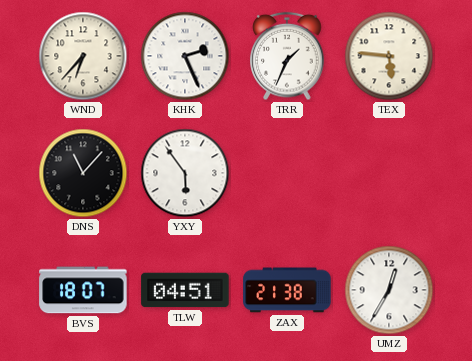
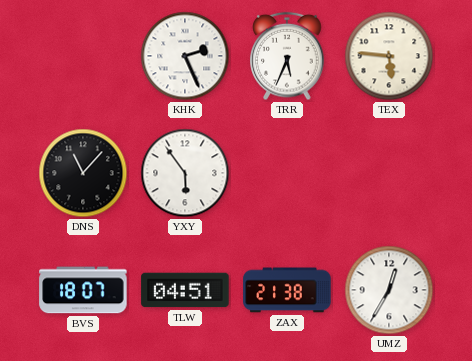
WND: 6:37 -> none
TRR: 1:34 -> 5:34
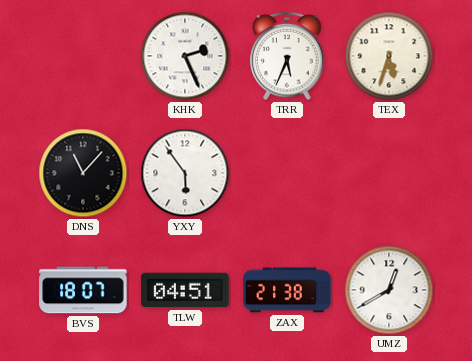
TEX: 5:46 -> 5:33
UMZ: 12:35 -> 12:40
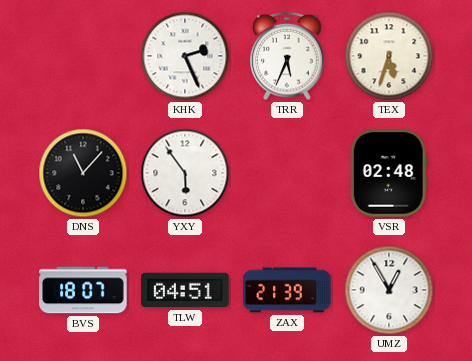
VSR: none -> 02:48
ZAX: 21:38 -> 21:39
UMZ: 12:40 -> 12:55
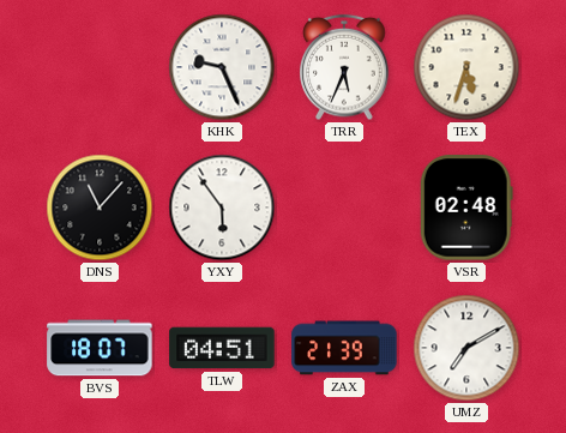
KHK: 2:26 -> 9:26
UMZ: 12:55 -> 7:10
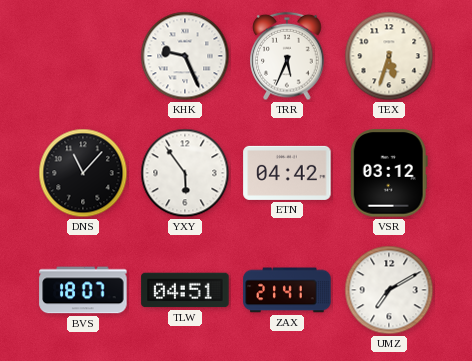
ETN: none -> 04:42
VSR: 02:48 -> 03:12
ZAX: 21:39 -> 21:41
